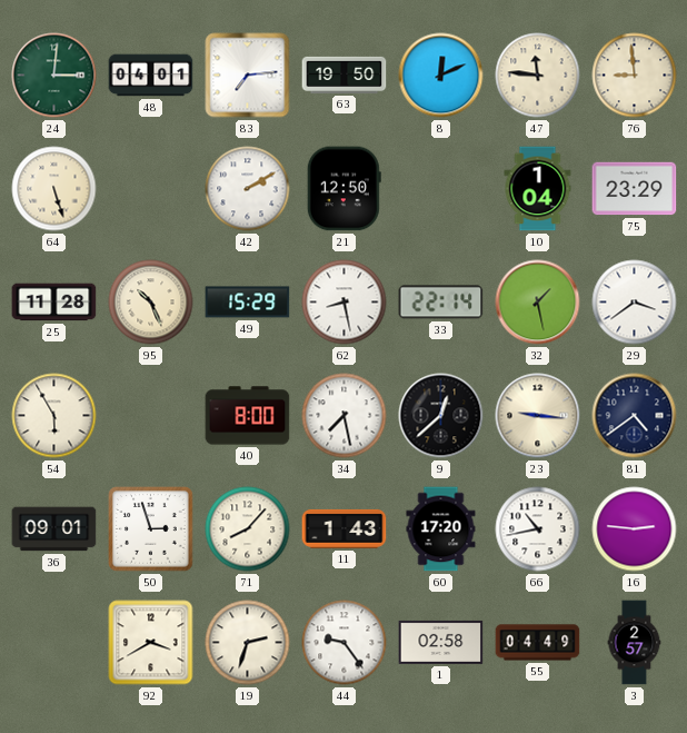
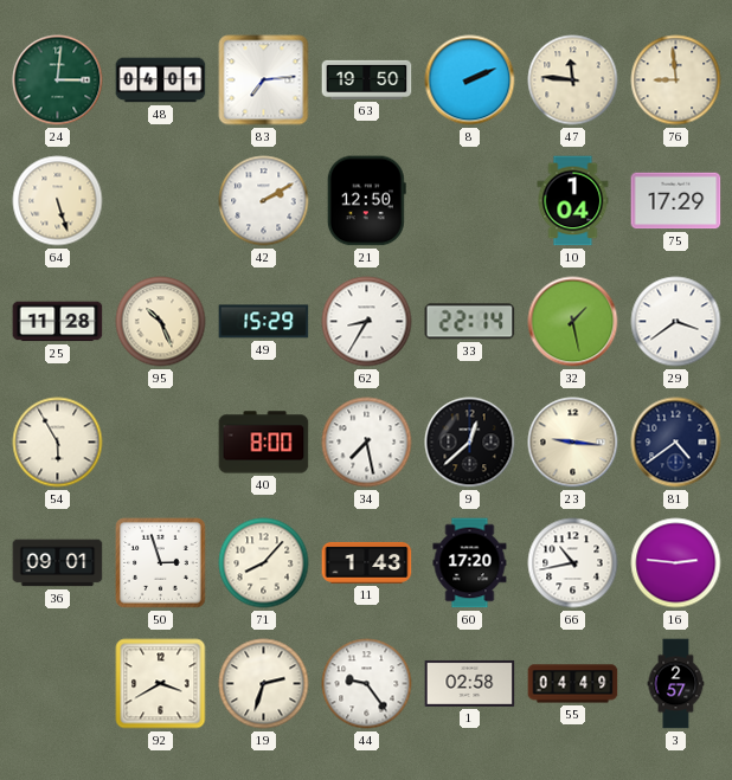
8: 12:11 -> 2:11
75: 23:29 -> 17:29
62: 8:28 -> 8:35
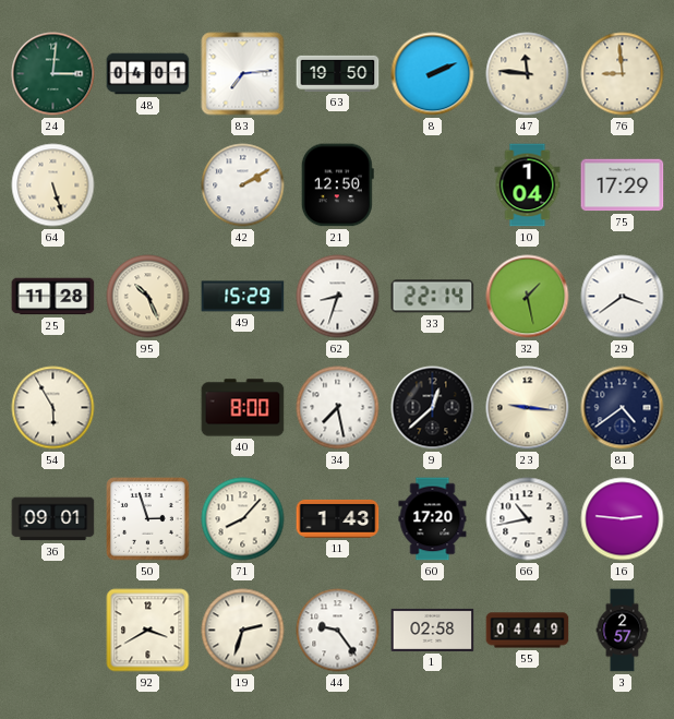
62: 8:35 -> 8:33
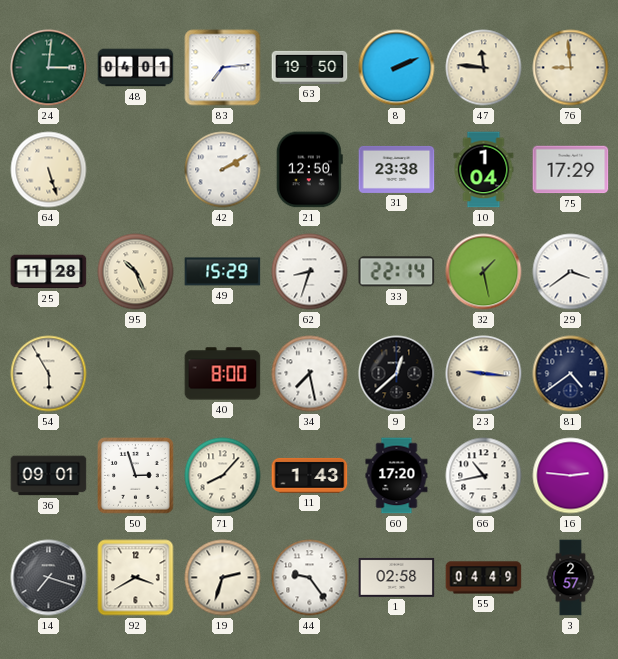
31: none -> 23:38
14: none -> 7:18
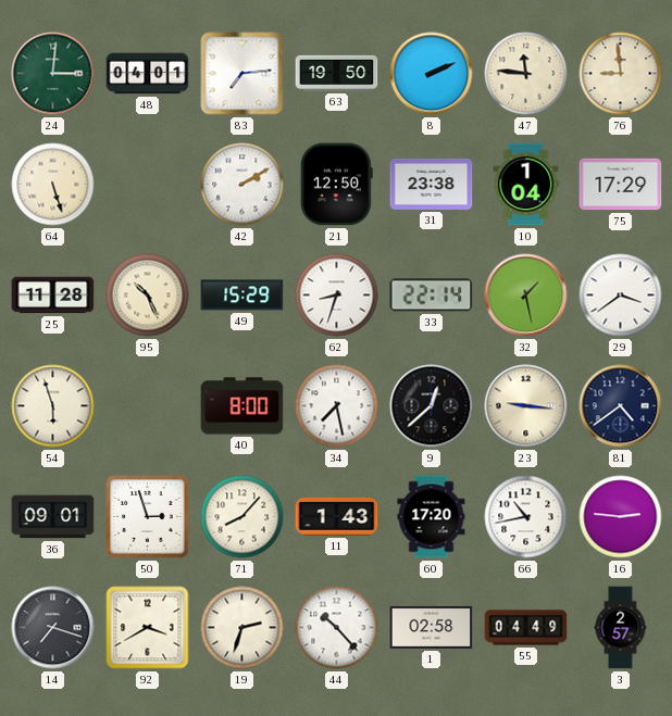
54: 5:55 -> 5:57
44: 9:24 -> 10:23
